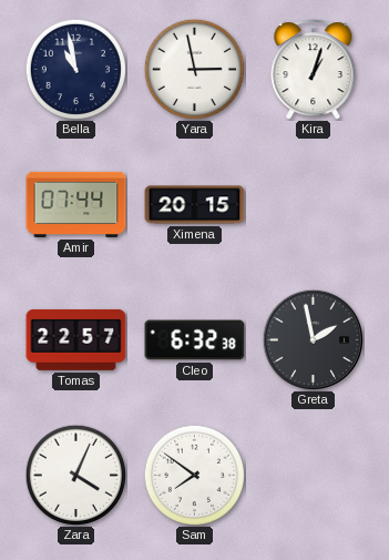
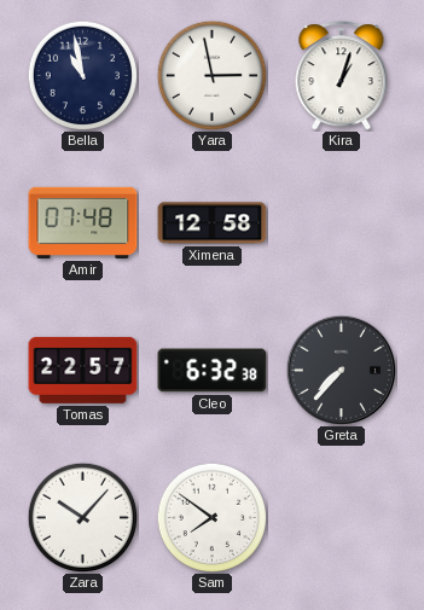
Amir: 07:44 -> 07:48
Ximena: 20:15 -> 12:58
Greta: 1:58 -> 7:37
Zara: 4:04 -> 10:07
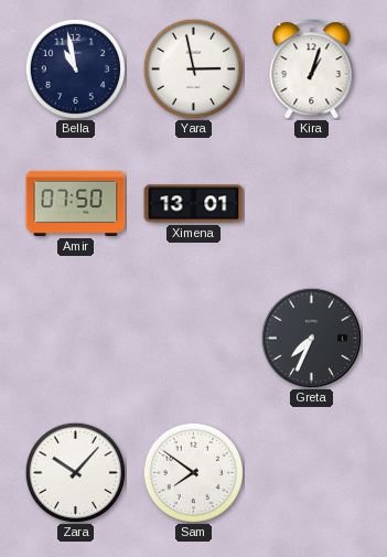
Amir: 07:48 -> 07:50
Ximena: 12:58 -> 13:01
Tomas: 22:57 -> none
Cleo: 6:32 -> none
Greta: 7:37 -> 7:34
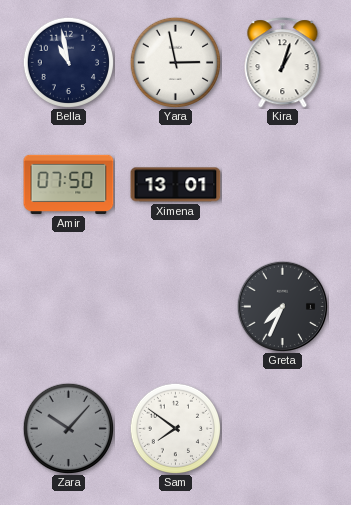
Zara dial: white -> grey
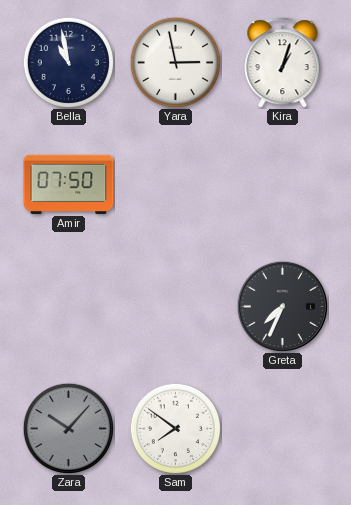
Ximena: 13:01 -> none
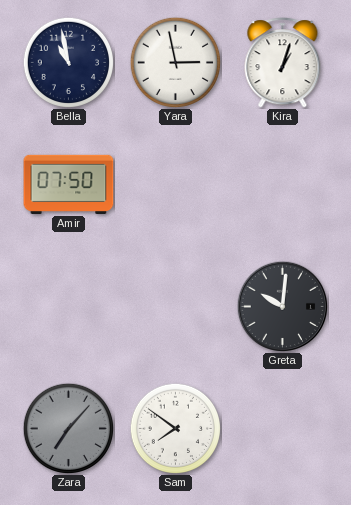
Greta: 7:34 -> 10:01
Zara: 10:07 -> 7:07
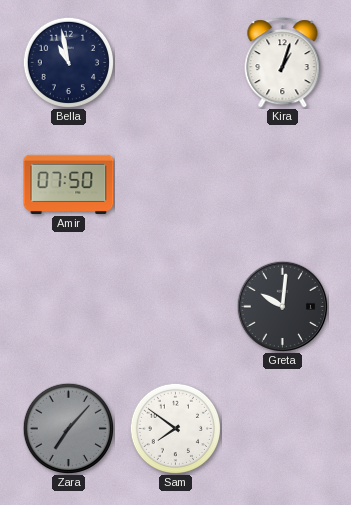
Yara: 2:58 -> none
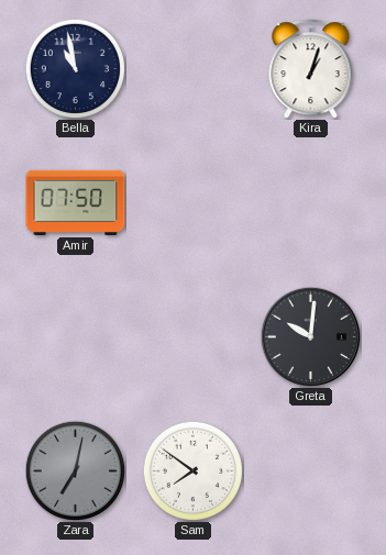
Zara: 7:07 -> 7:02
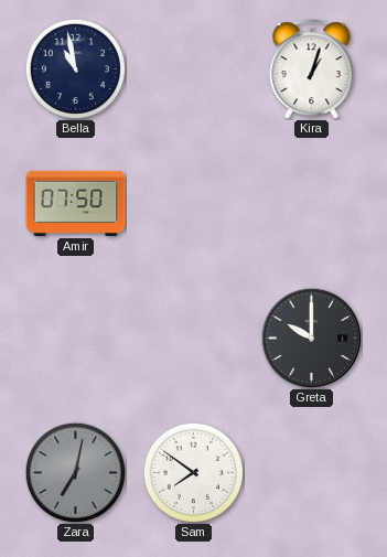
Greta: 10:01 -> 10:00
